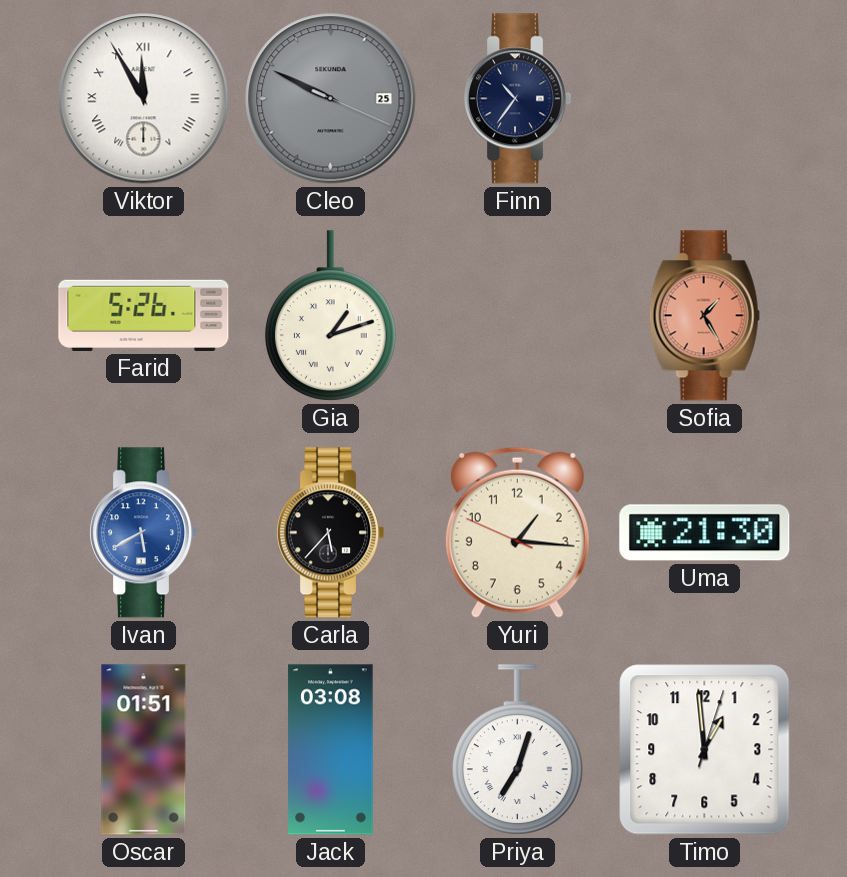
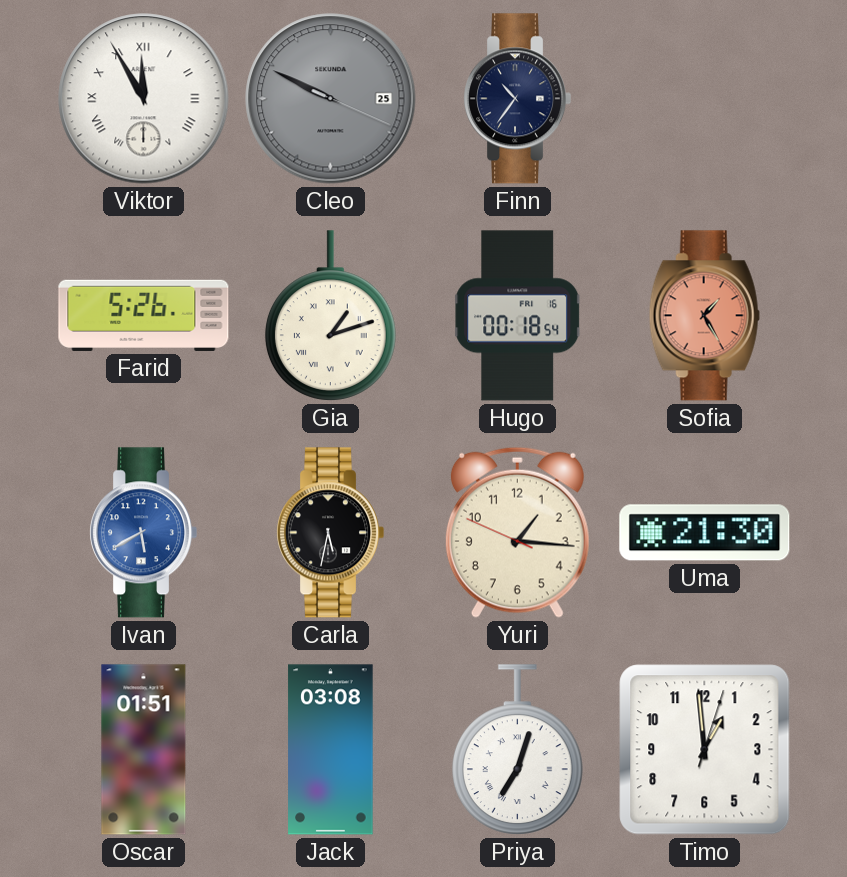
Hugo: none -> 00:18
Carla: 5:37 -> 5:32
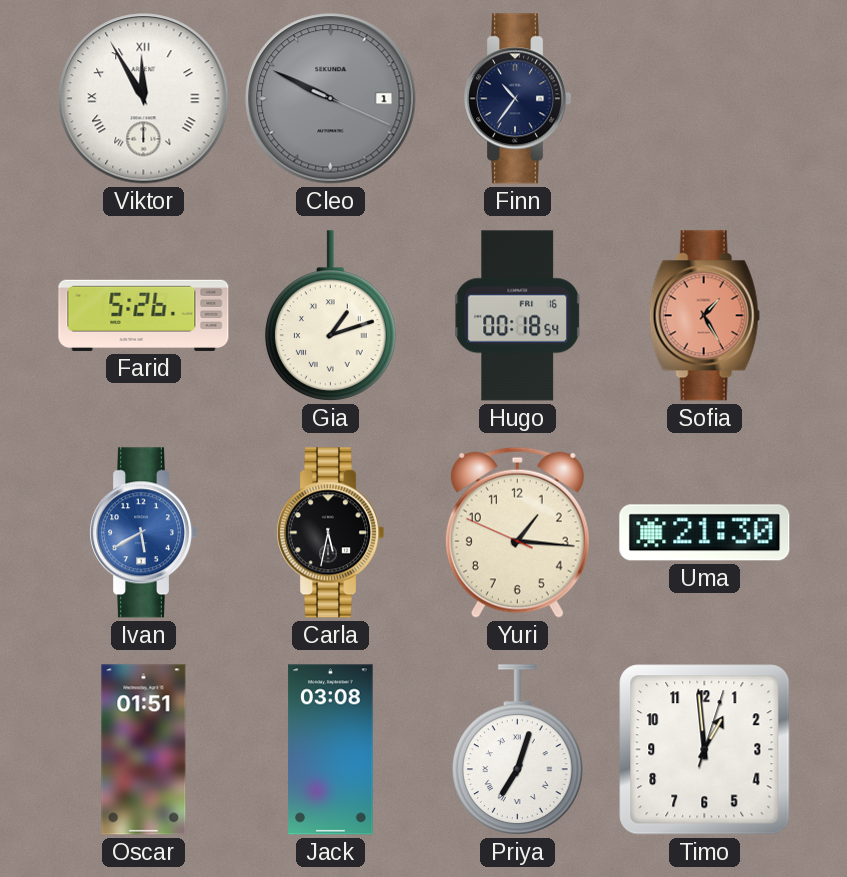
Cleo date: 25 -> 1
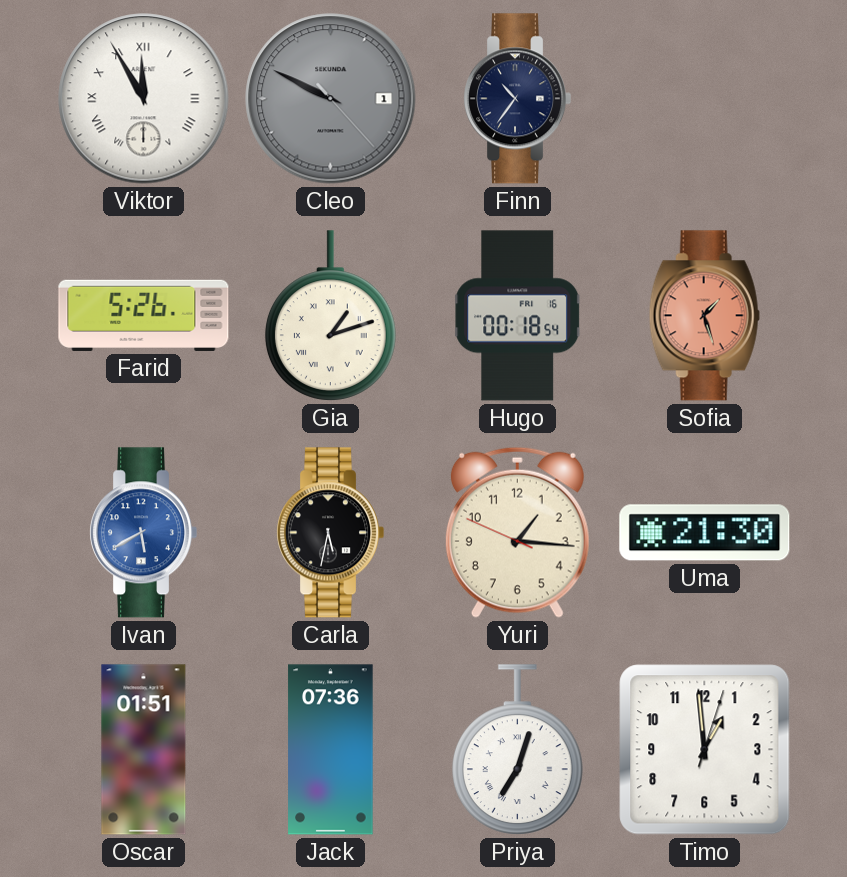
Cleo: 9:49:19 -> 9:49:23
Sofia: 1:25 -> 1:27
Jack: 03:08 -> 07:36
